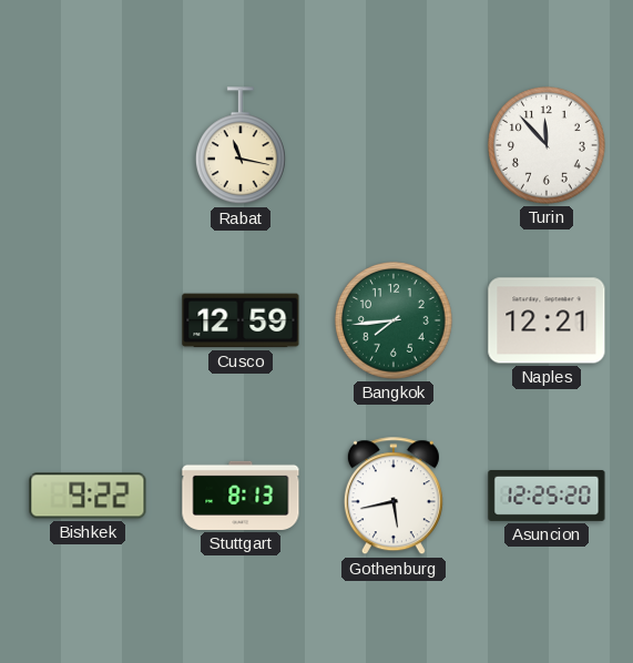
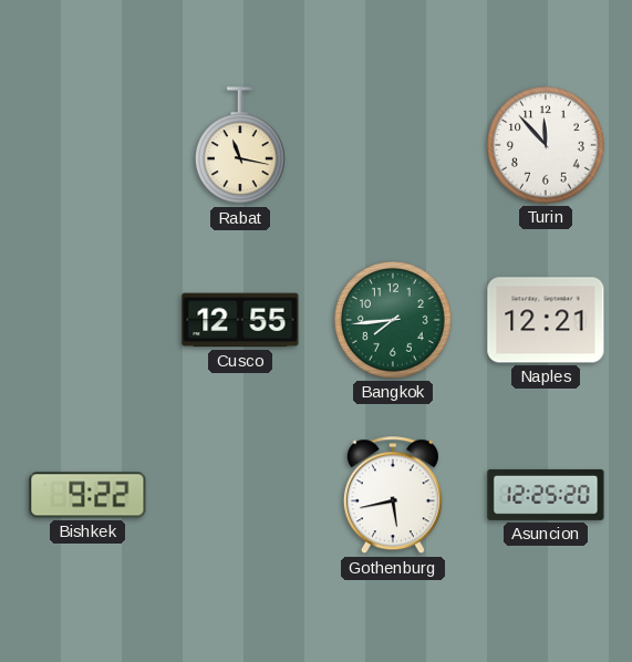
Cusco: 12:59 -> 12:55
Stuttgart: 8:13 -> none
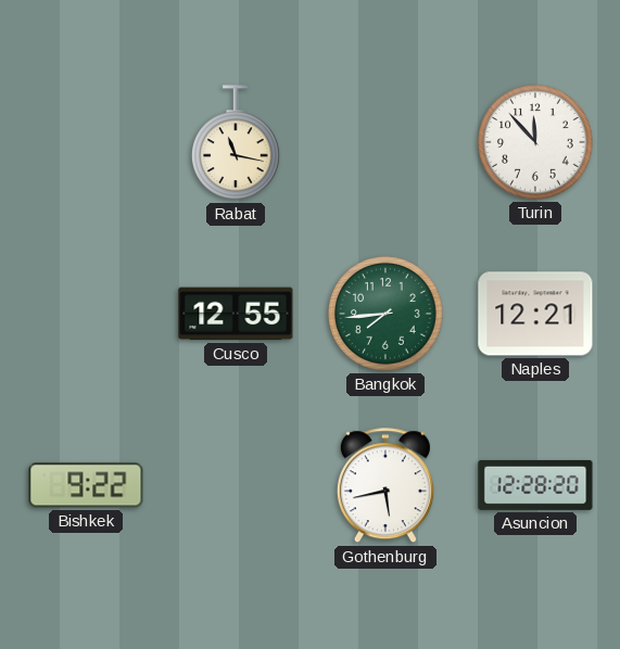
Asuncion: 12:25 -> 12:28
